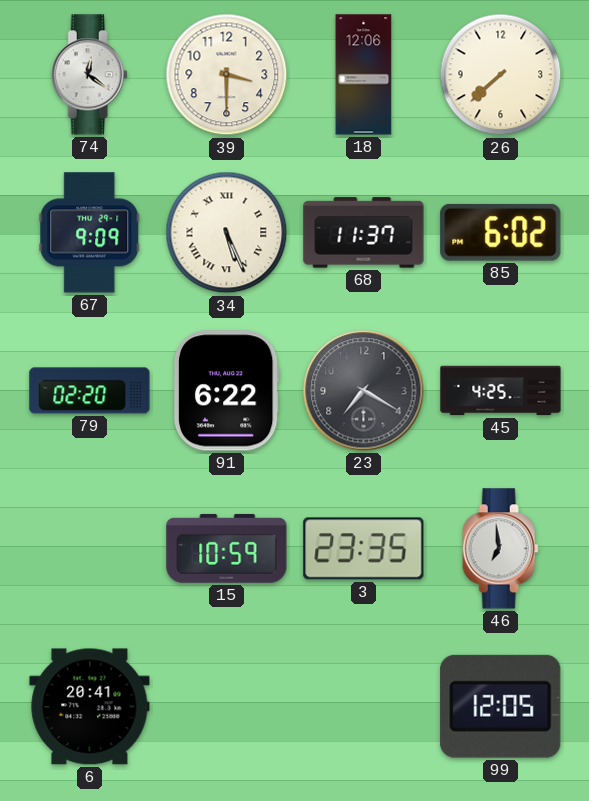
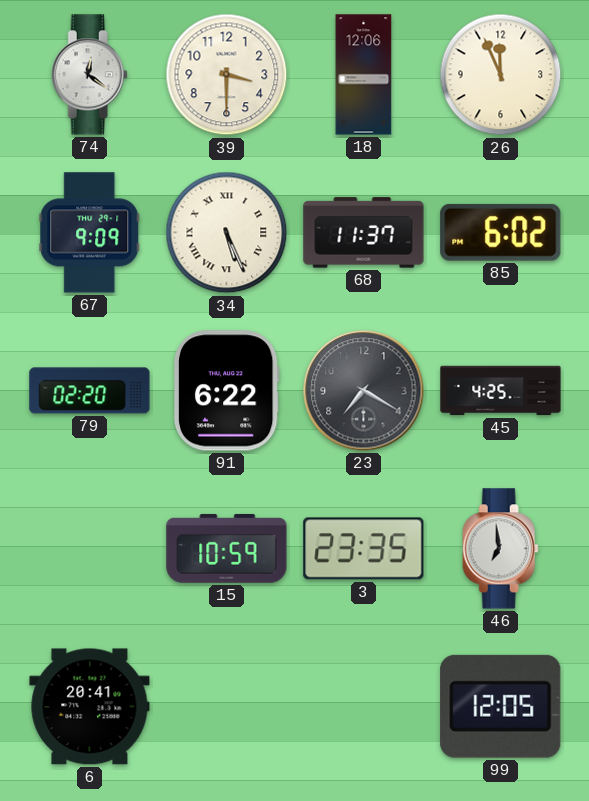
26: 7:38 -> 11:56
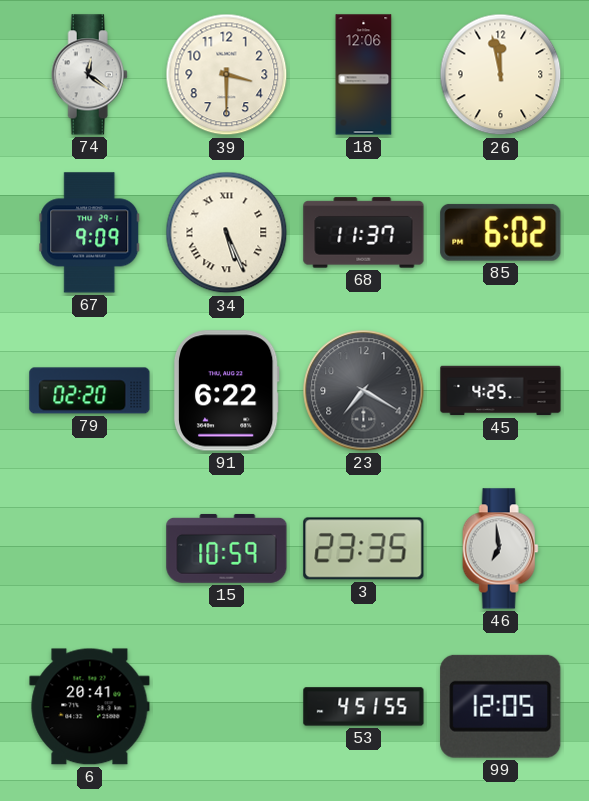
26: 11:56 -> 11:58
53: none -> 4:51
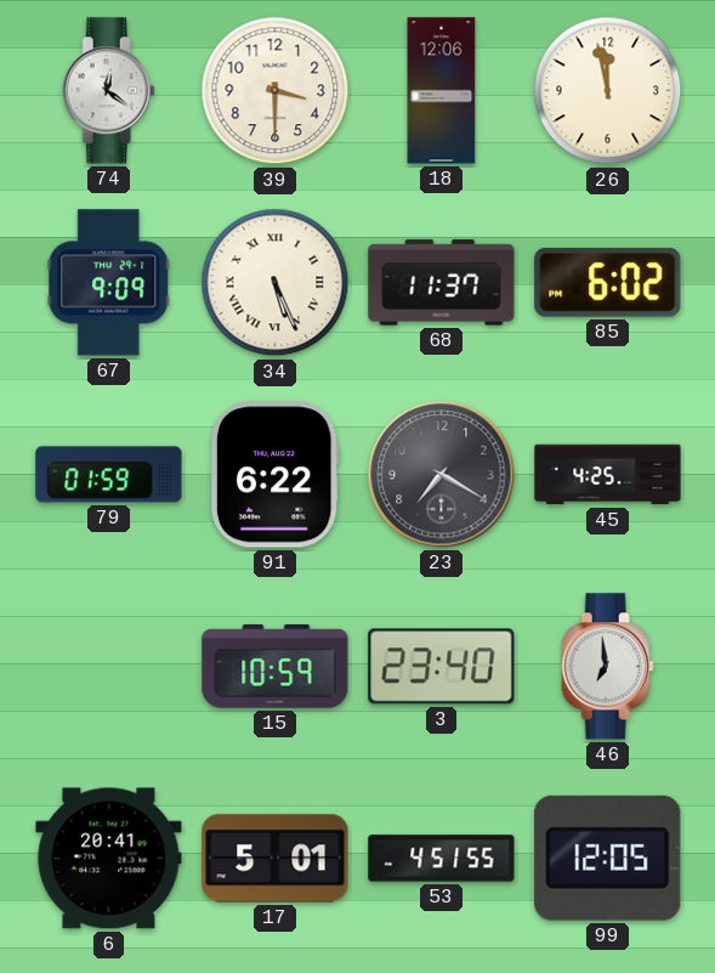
79: 02:20 -> 01:59
3: 23:35 -> 23:40
17: none -> 5:01
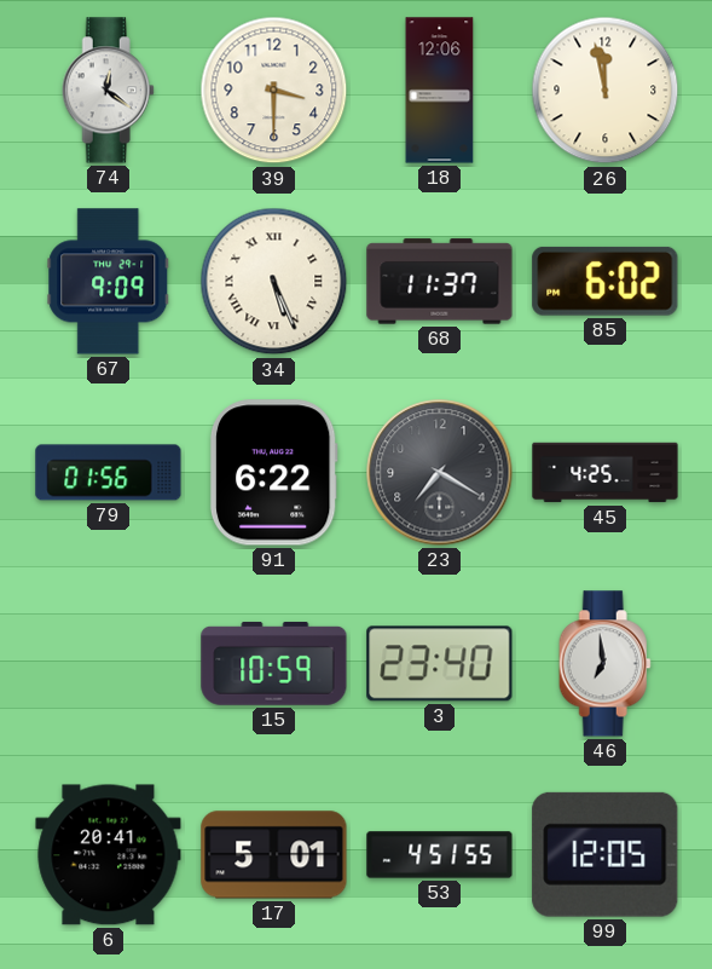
79: 01:59 -> 01:56
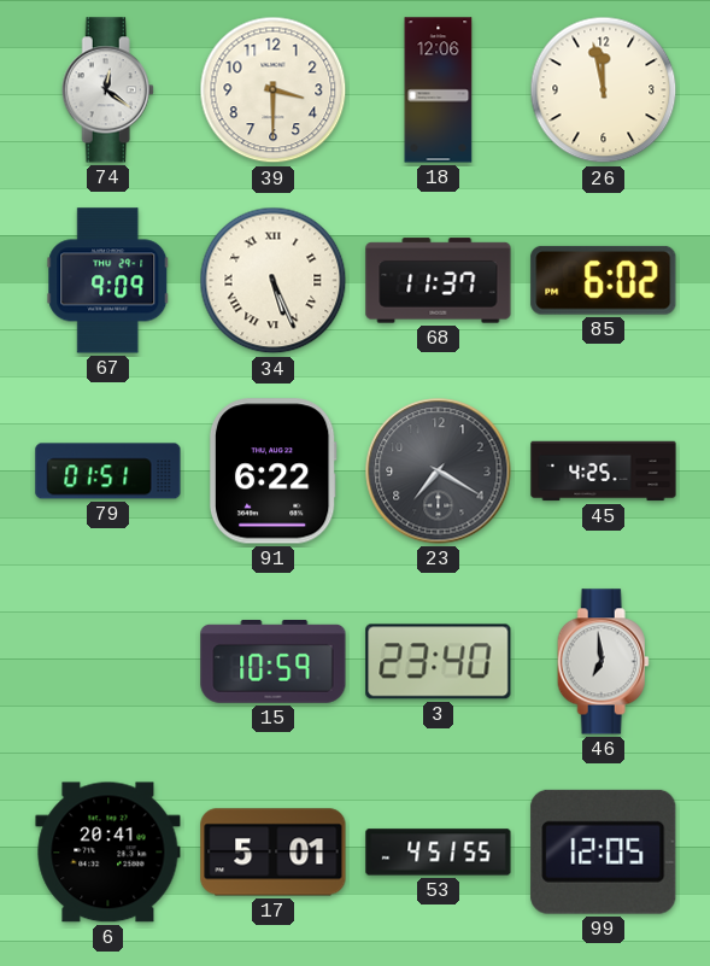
79: 01:56 -> 01:51
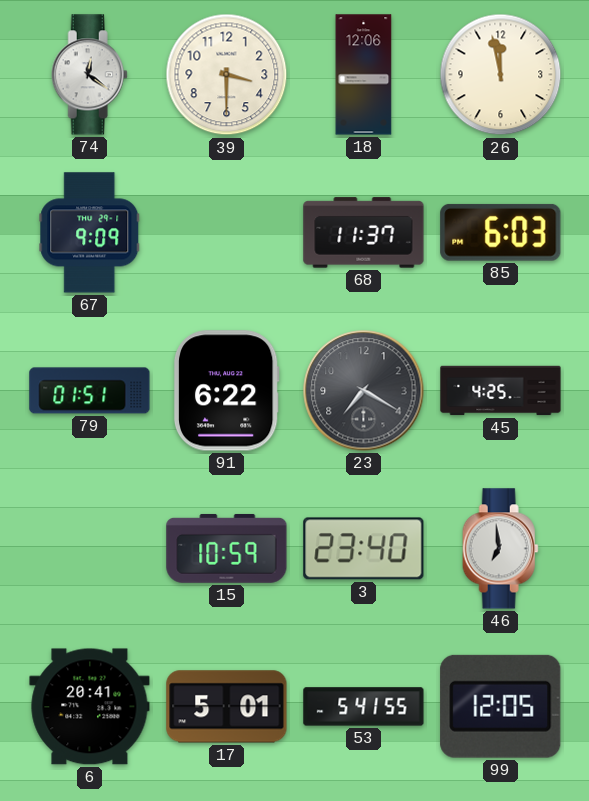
34: 5:26 -> none
85: 6:02 -> 6:03
53: 4:51 -> 5:41
